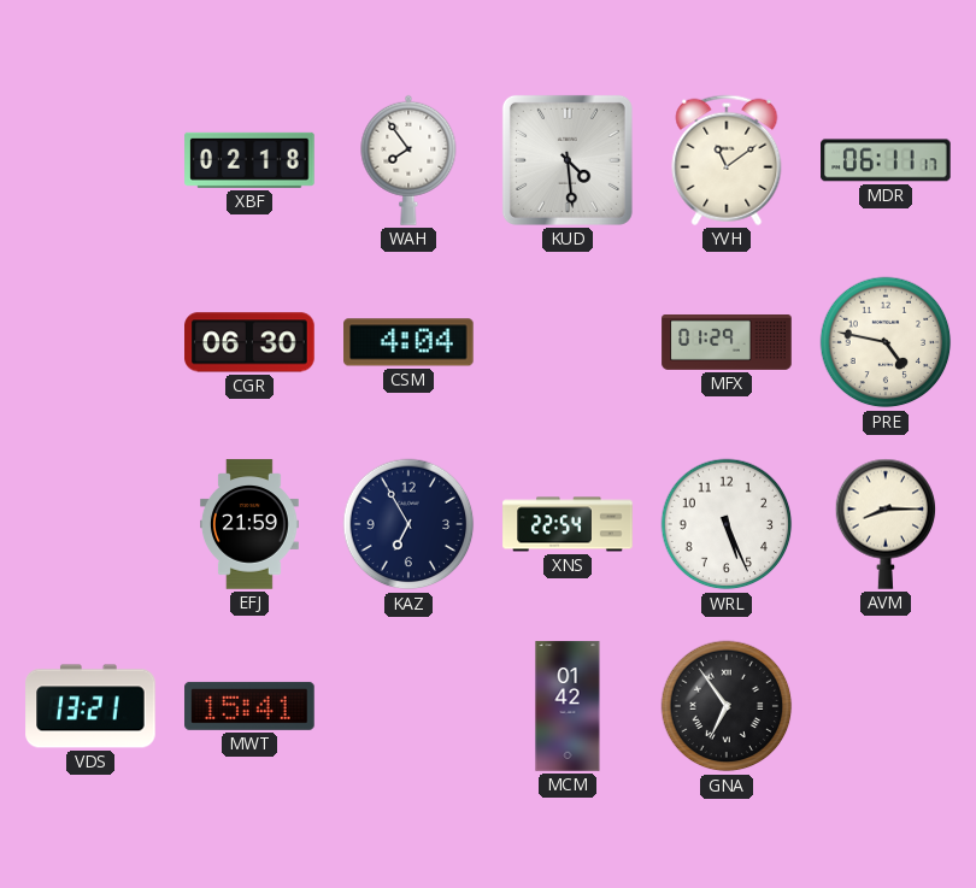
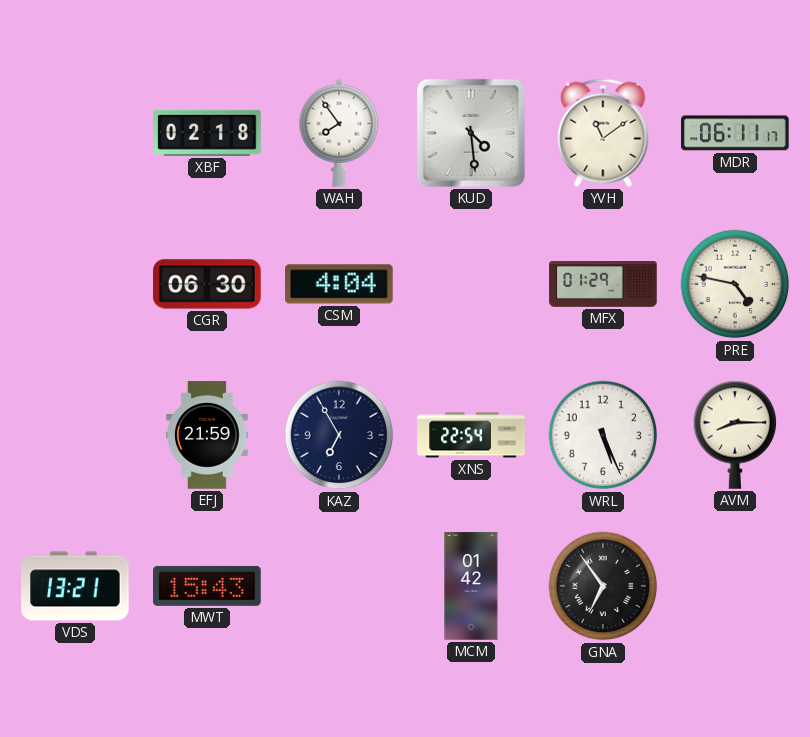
MWT: 15:41 -> 15:43
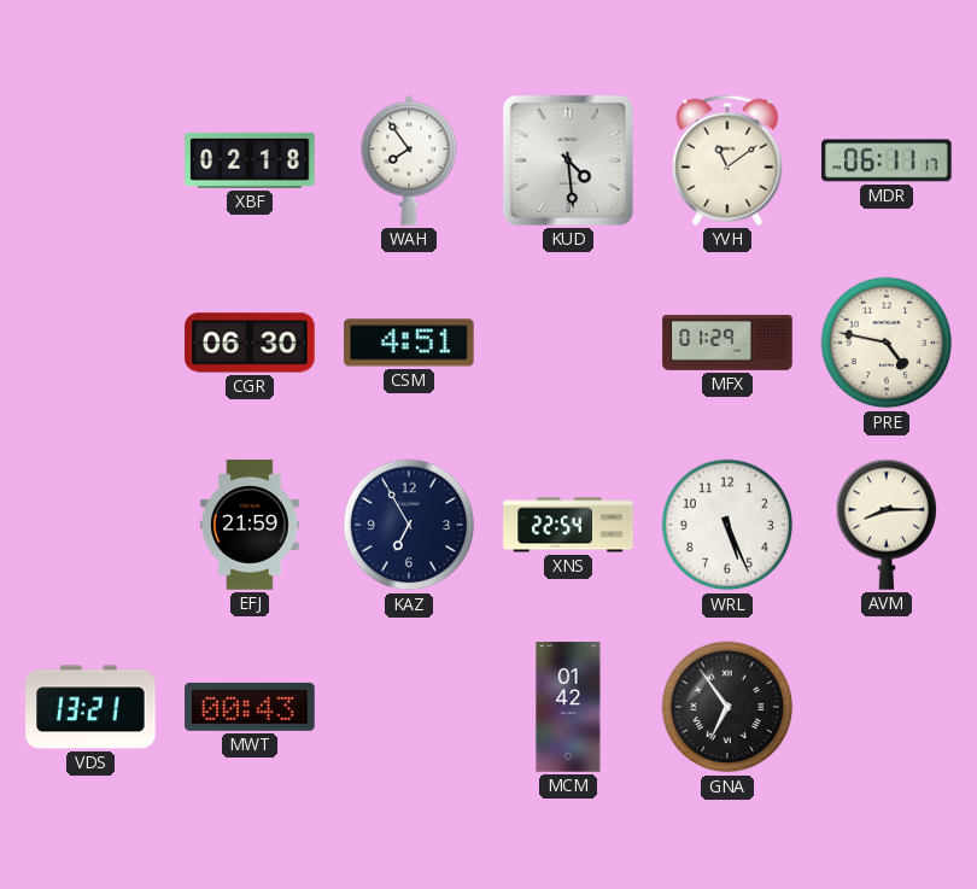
CSM: 4:04 -> 4:51
MWT: 15:43 -> 00:43
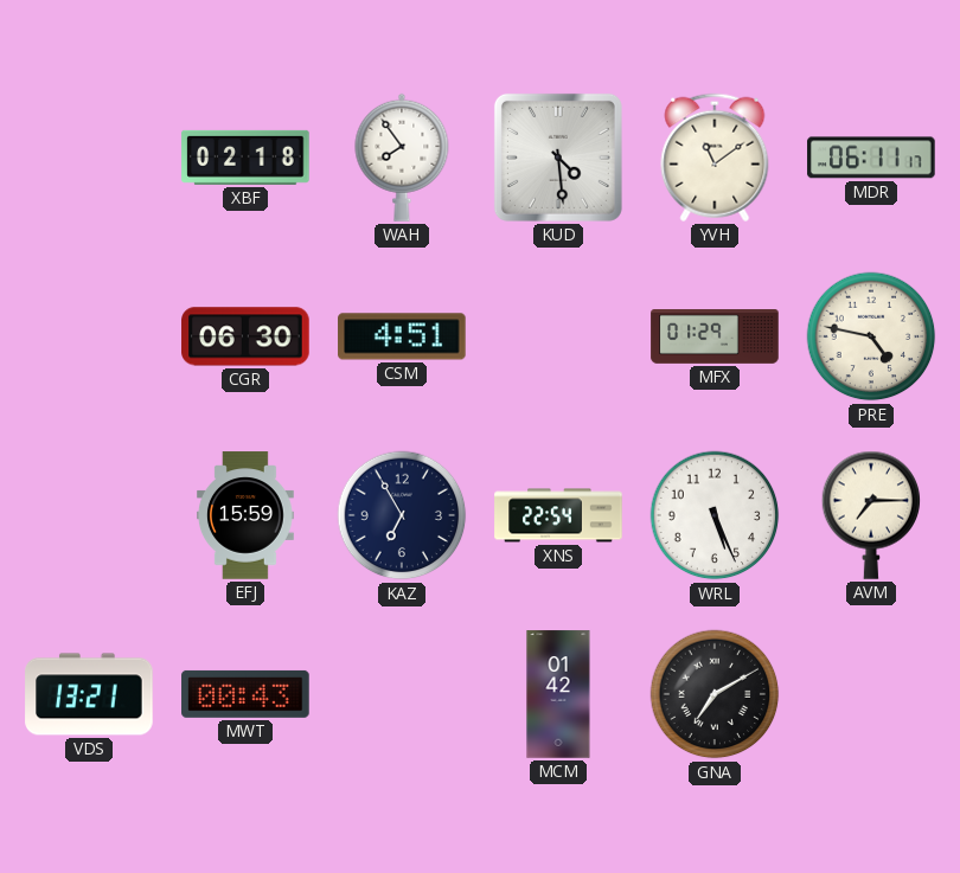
EFJ: 21:59 -> 15:59
AVM: 8:15 -> 7:15
GNA: 6:54 -> 7:10
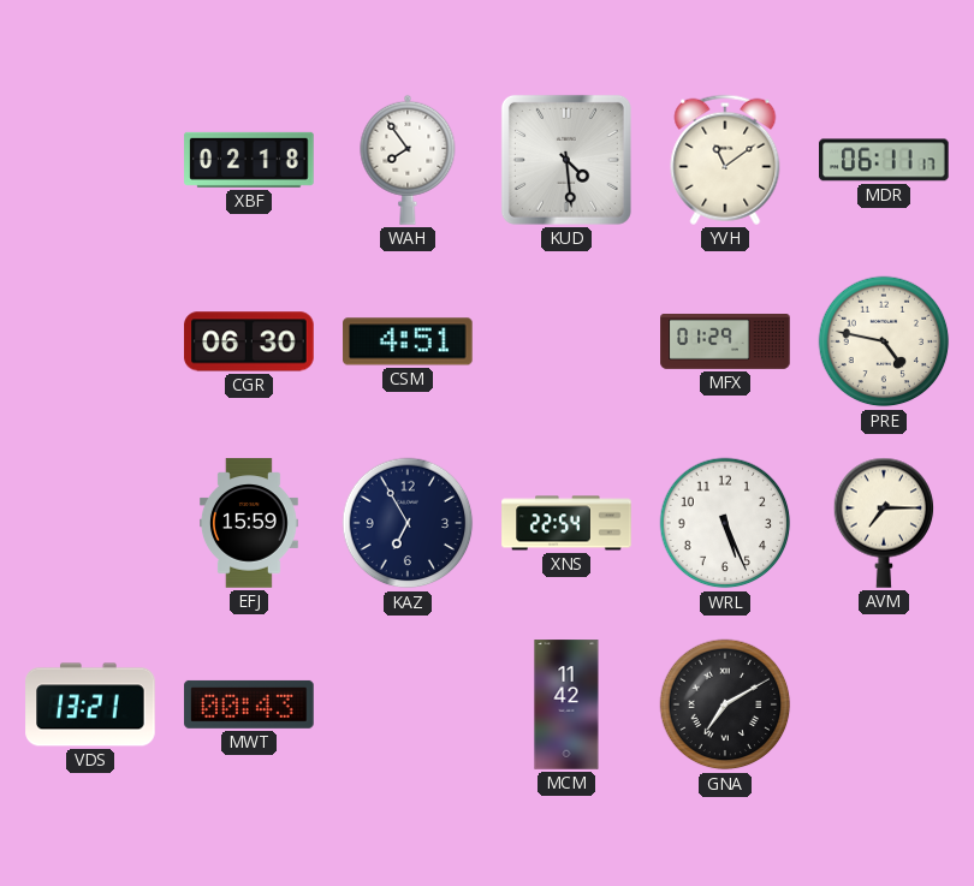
MCM: 01:42 -> 11:42
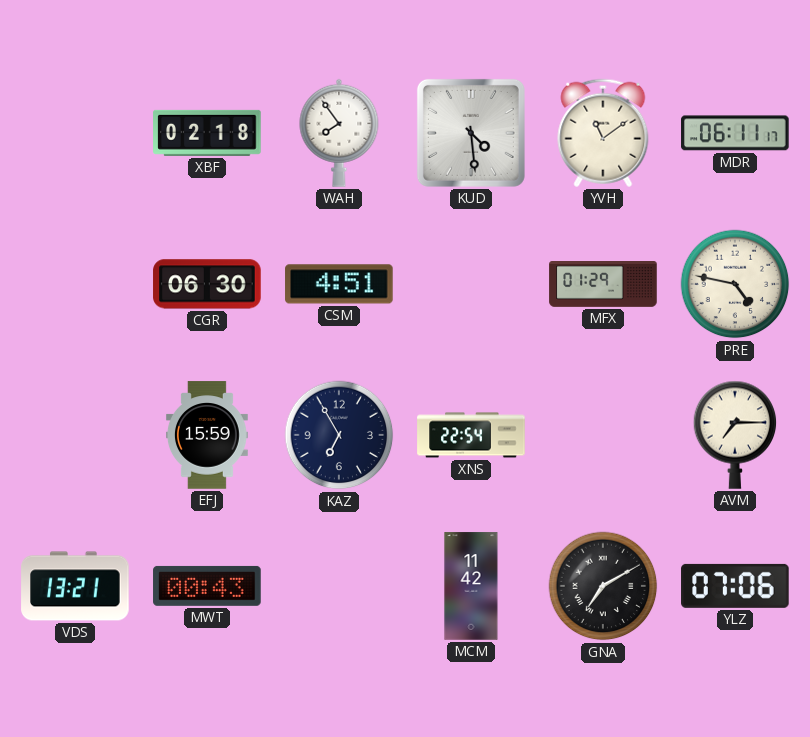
WRL: 5:26 -> none
YLZ: none -> 07:06
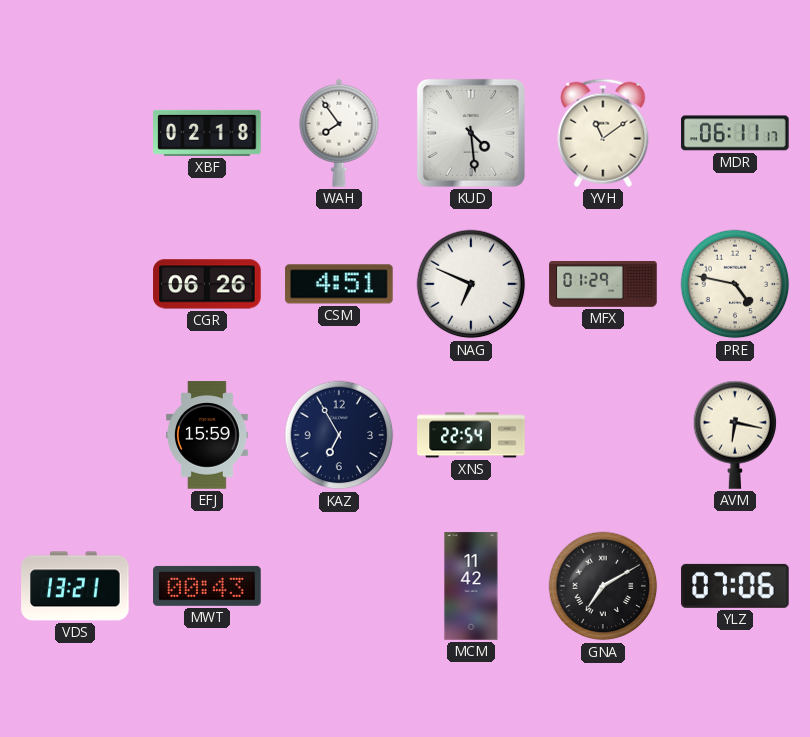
CGR: 06:30 -> 06:26
NAG: none -> 6:49
AVM: 7:15 -> 6:17
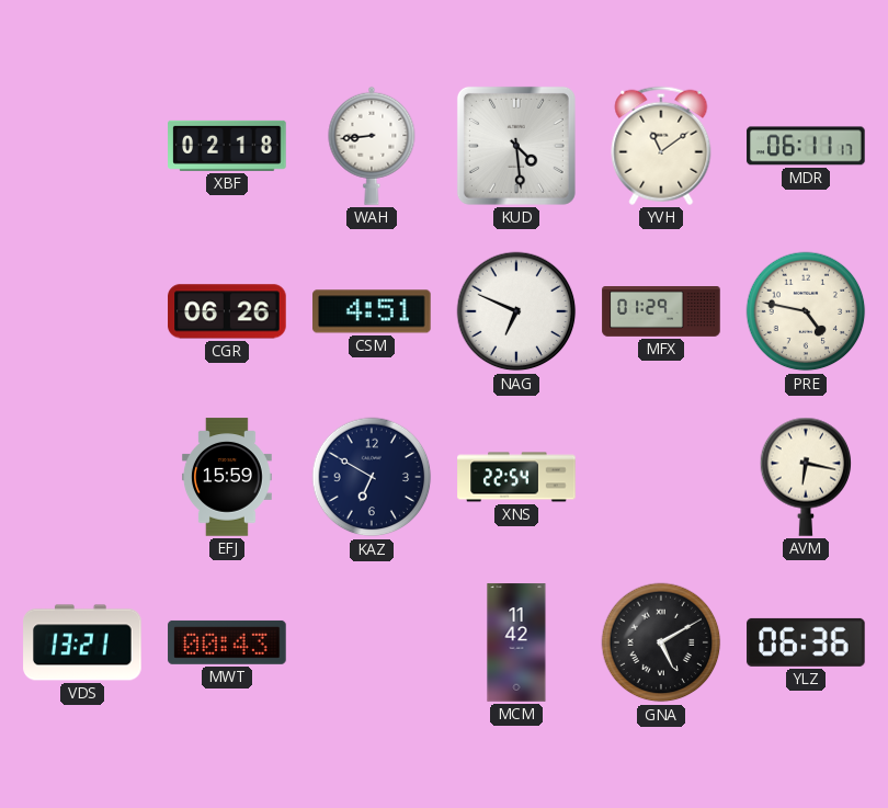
WAH: 7:54 -> 8:44
KAZ: 6:55 -> 6:50
GNA: 7:10 -> 5:10
YLZ: 07:06 -> 06:36
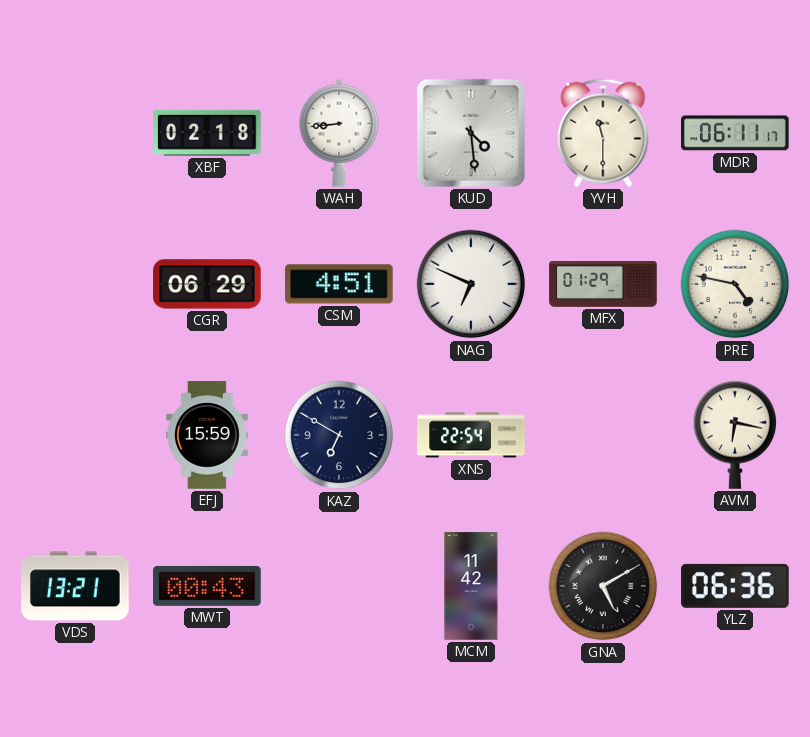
YVH: 11:09 -> 11:30
CGR: 06:26 -> 06:29
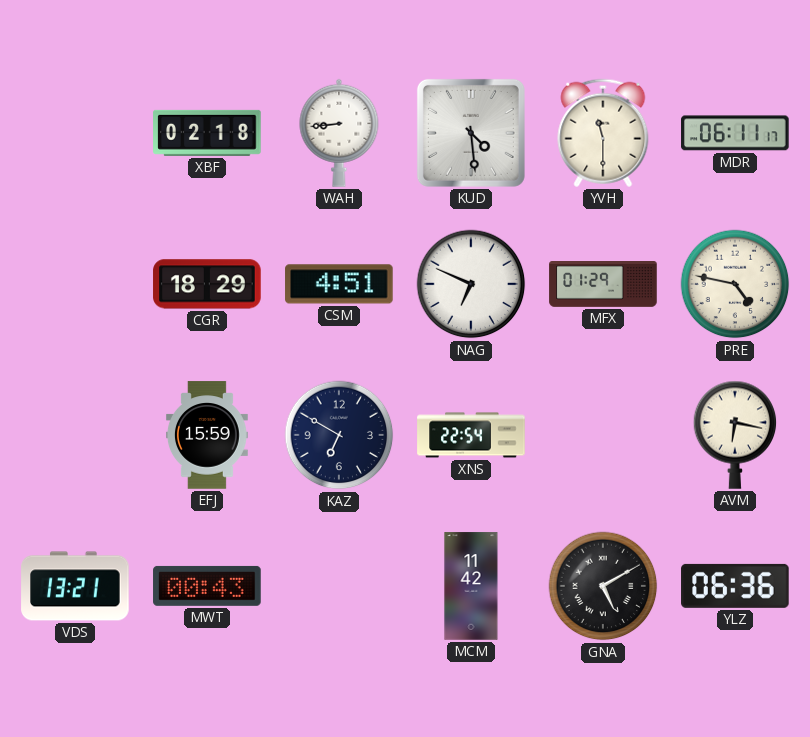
CGR: 06:29 -> 18:29
